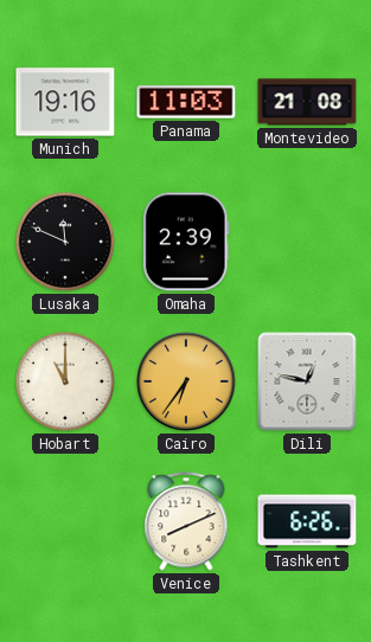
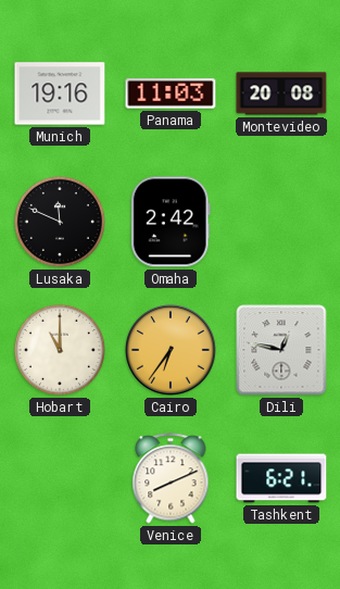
Montevideo: 21:08 -> 20:08
Omaha: 2:39 -> 2:42
Tashkent: 6:26 -> 6:21
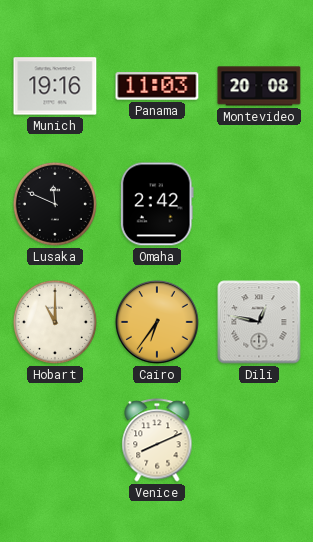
Tashkent: 6:21 -> none
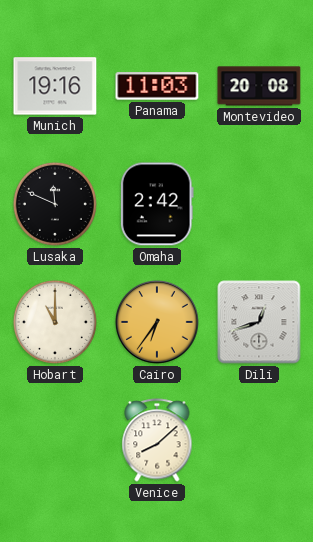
Dili: 12:47 -> 12:42
Venice: 8:11 -> 8:08
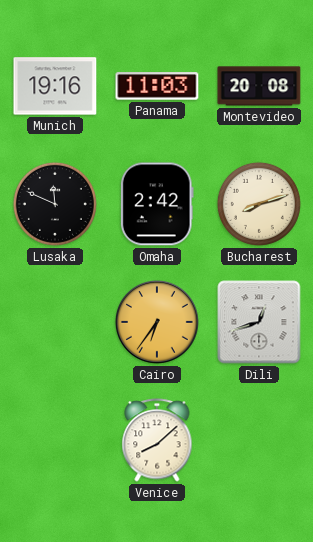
Bucharest: none -> 8:12
Hobart: 11:00 -> none
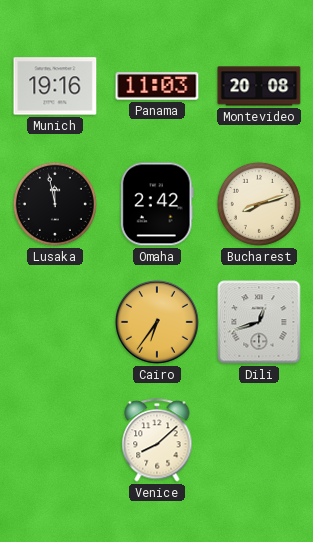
Lusaka: 11:49 -> 11:58
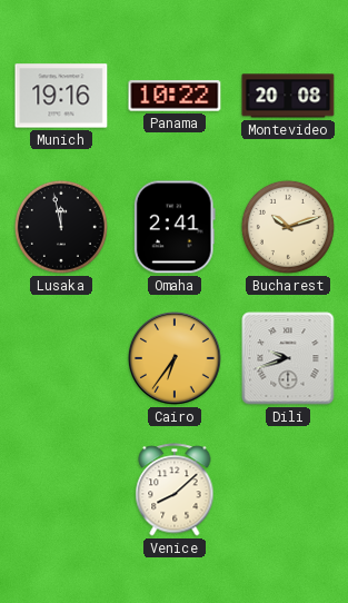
Panama: 11:03 -> 10:22
Omaha: 2:42 -> 2:41
Bucharest: 8:12 -> 10:12
Dili: 12:42 -> 9:42
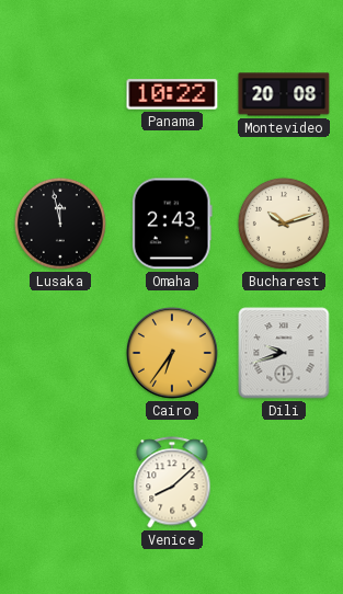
Munich: 19:16 -> none
Omaha: 2:41 -> 2:43
